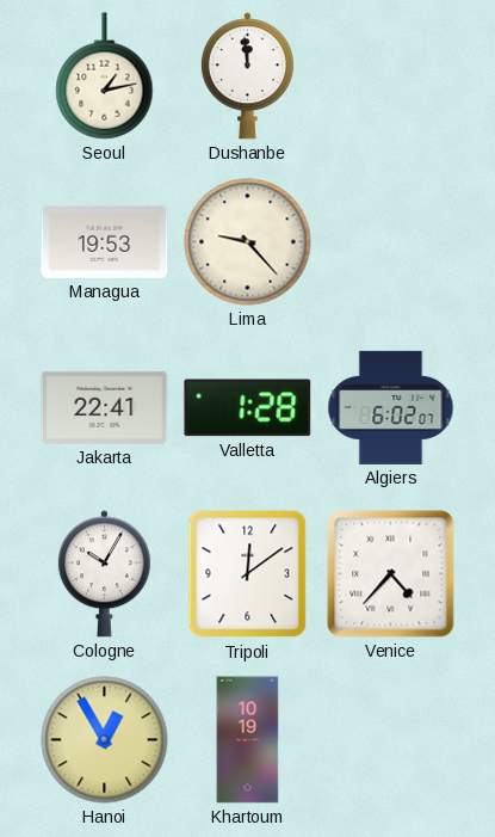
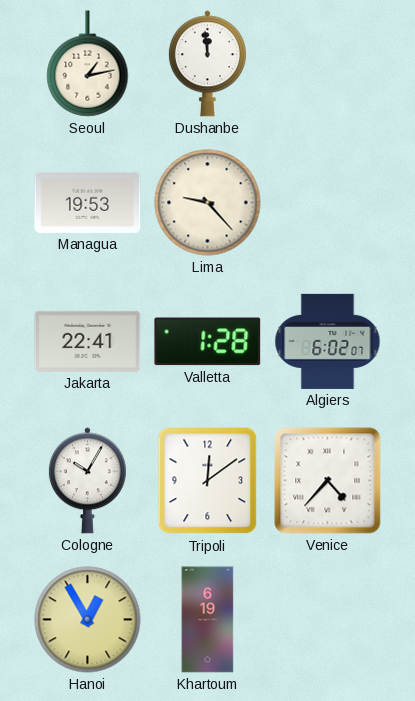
Khartoum: 10:19 -> 6:19
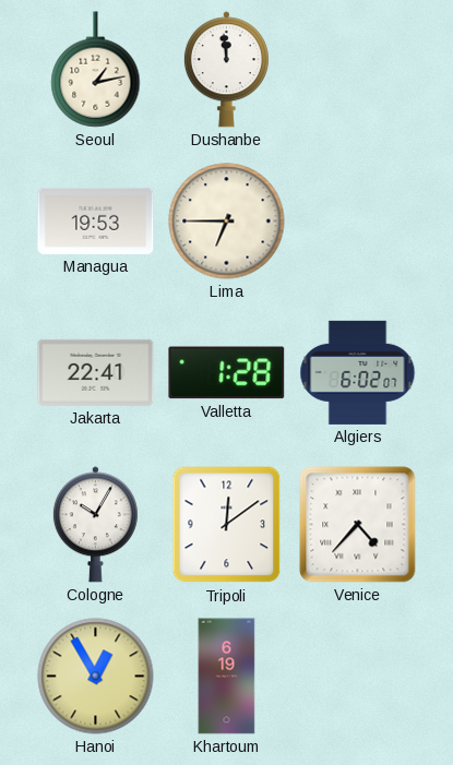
Lima: 9:23 -> 6:45
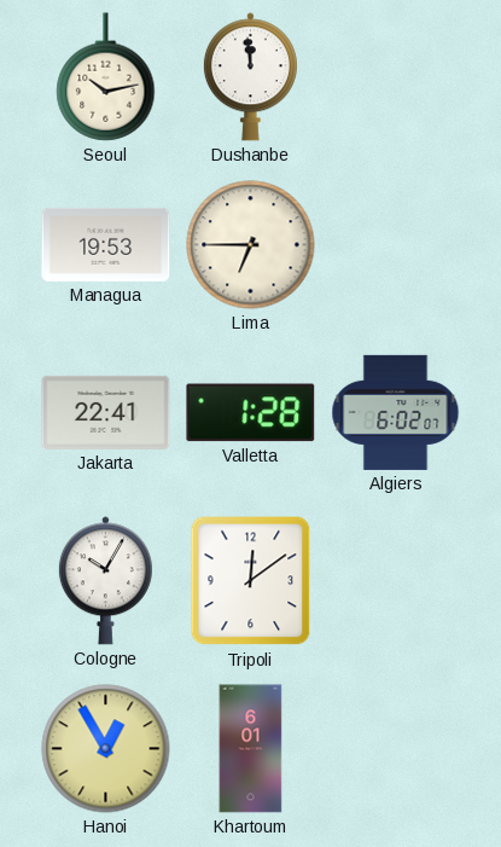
Seoul: 1:13 -> 10:13
Venice: 4:37 -> none
Khartoum: 6:19 -> 6:01
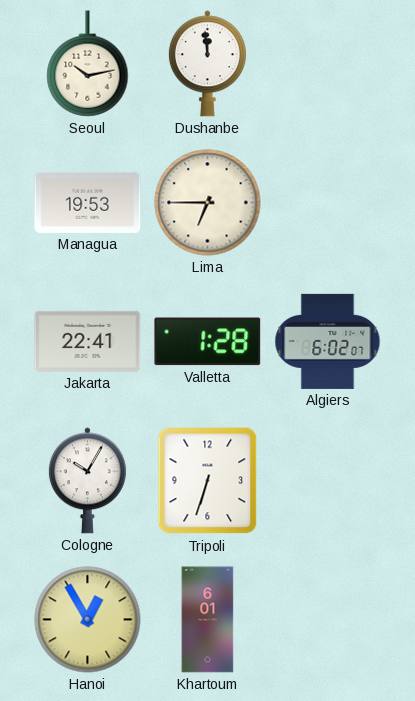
Tripoli: 12:09 -> 6:33
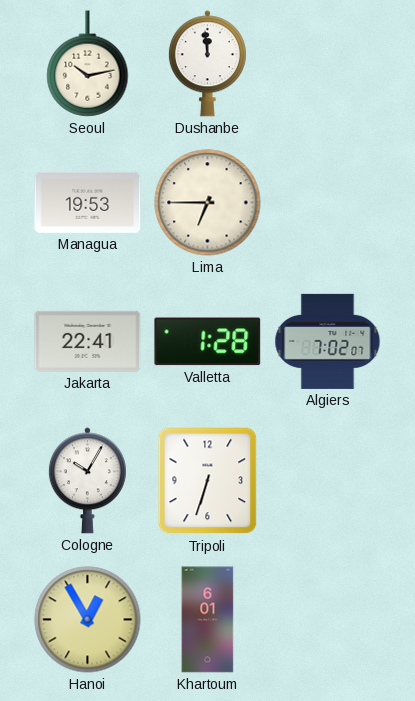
Algiers: 6:02 -> 7:02
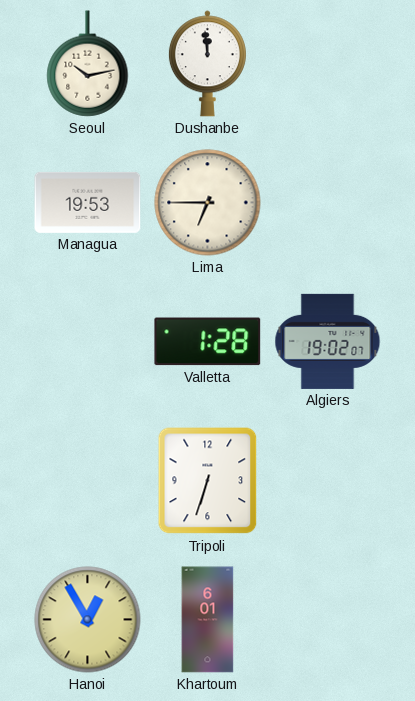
Jakarta: 22:41 -> none
Algiers: 7:02 -> 19:02
Cologne: 10:05 -> none
